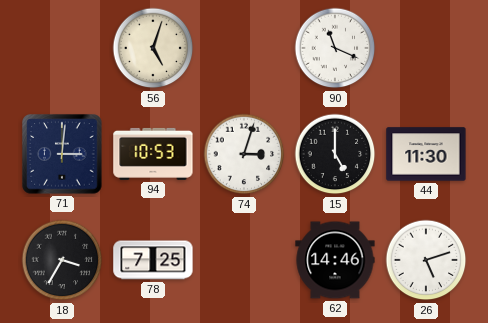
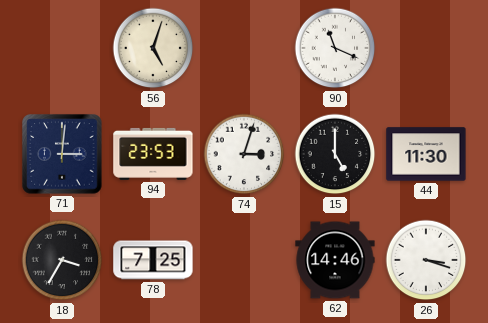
94: 10:53 -> 23:53
26: 5:12 -> 3:18
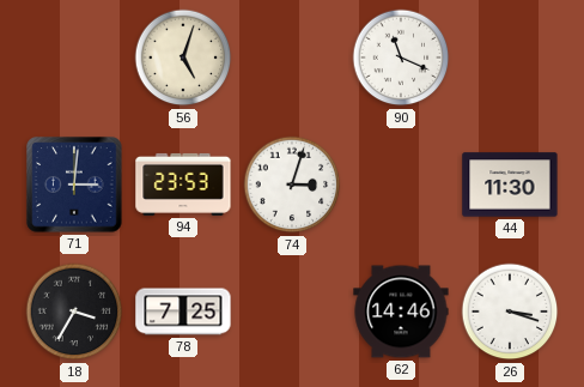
15: 5:00 -> none
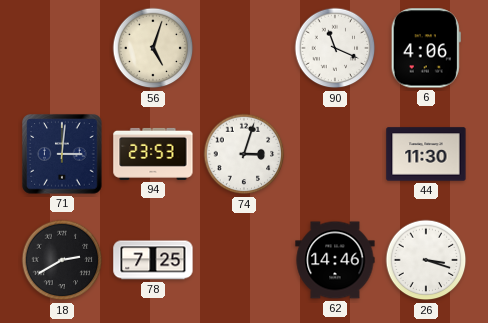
6: none -> 4:06
18: 3:35 -> 2:40
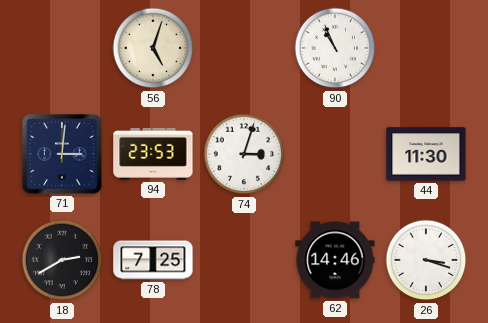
90: 11:19 -> 10:56
6: 4:06 -> none
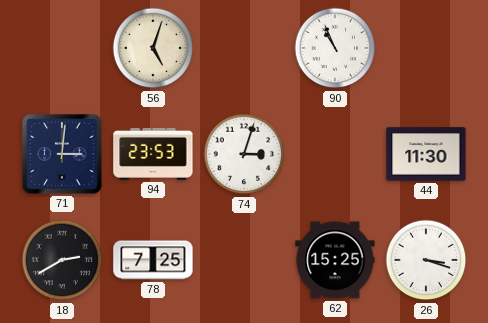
62: 14:46 -> 15:25
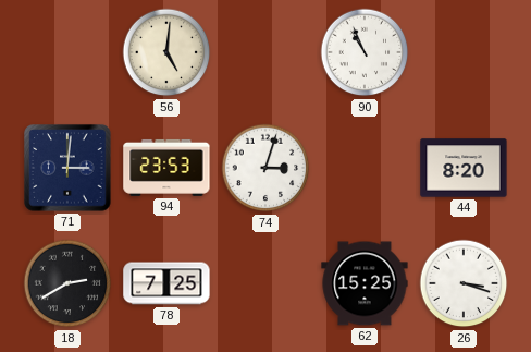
56: 5:03 -> 5:01
44: 11:30 -> 8:20
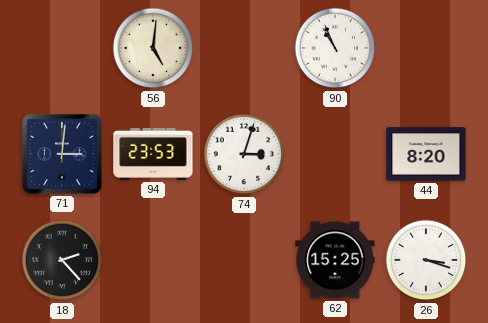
18: 2:40 -> 2:23
78: 7:25 -> none
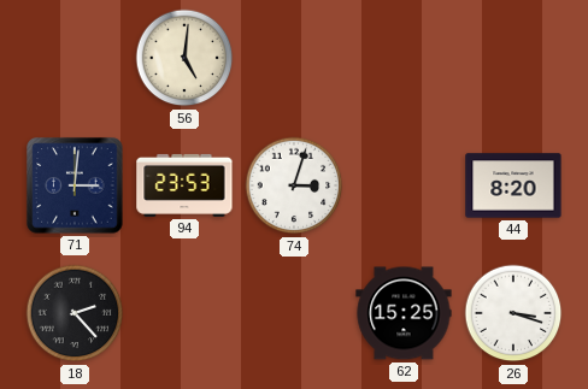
90: 10:56 -> none
